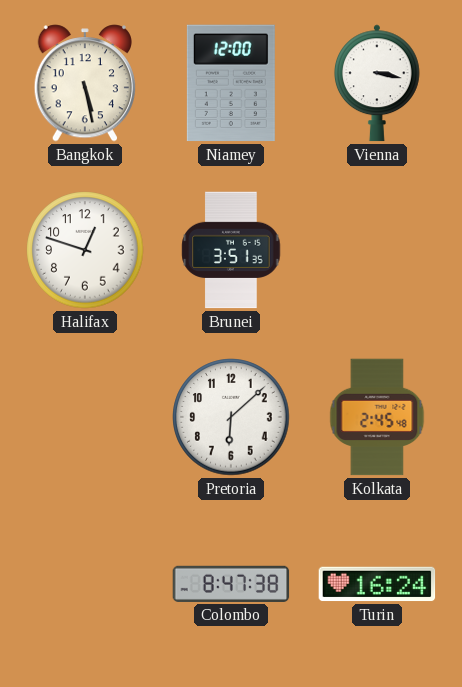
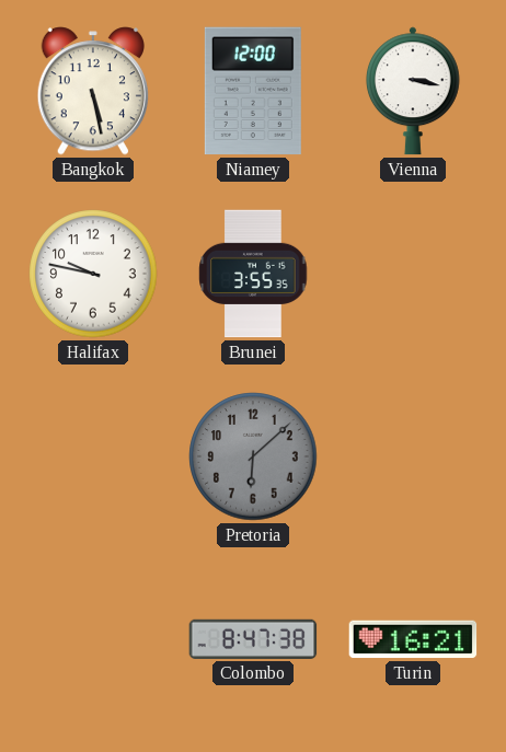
Halifax: 12:48 -> 9:47
Brunei: 3:51 -> 3:55
Pretoria dial: white -> grey
Kolkata: 2:45 -> none
Turin: 16:24 -> 16:21
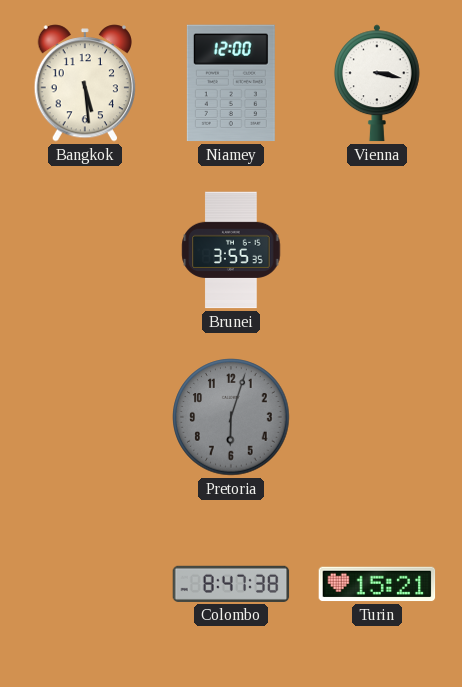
Bangkok: 5:28 -> 5:29
Halifax: 9:47 -> none
Pretoria: 6:08 -> 6:03
Turin: 16:21 -> 15:21
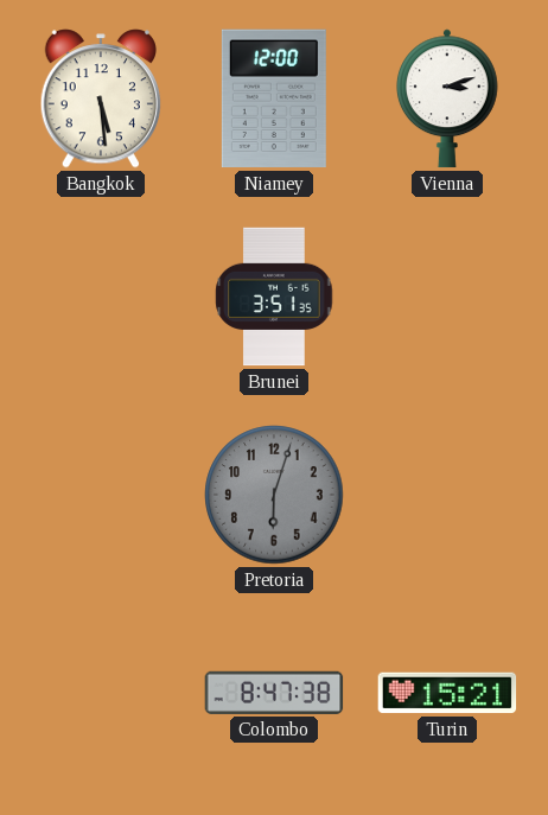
Vienna: 3:17 -> 3:12
Brunei: 3:55 -> 3:51
